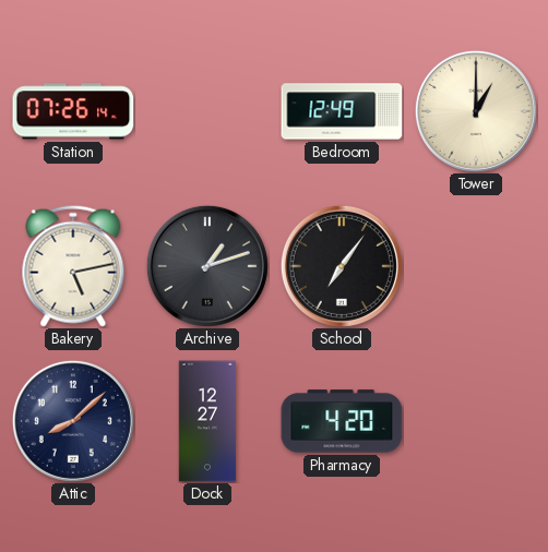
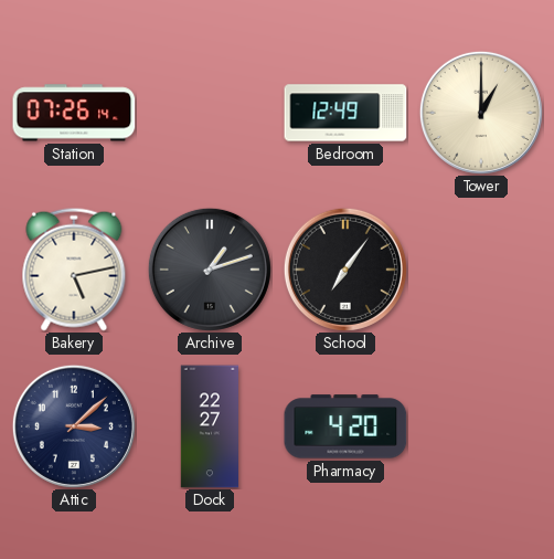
Attic: 8:08 -> 3:08
Dock: 12:27 -> 22:27
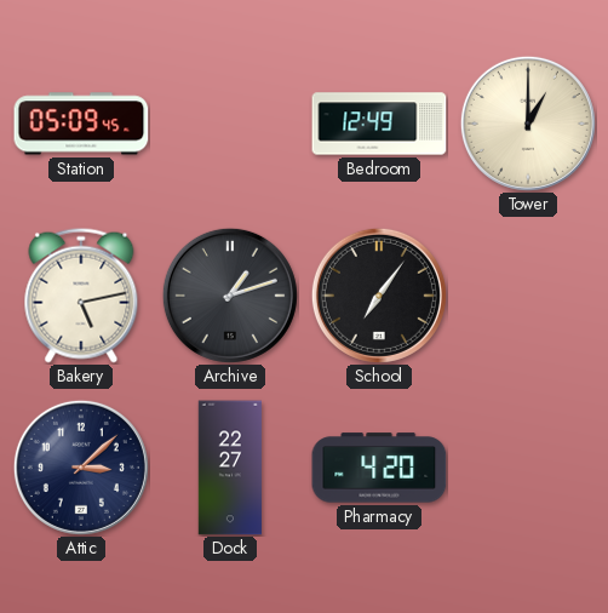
Station: 07:26 -> 05:09
